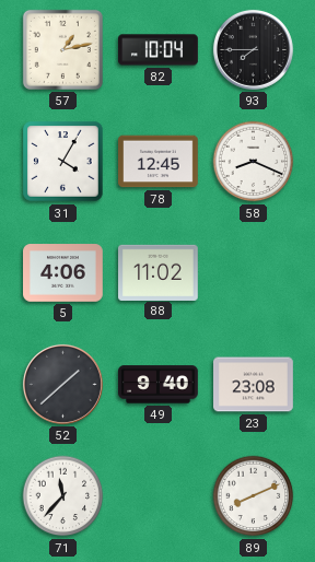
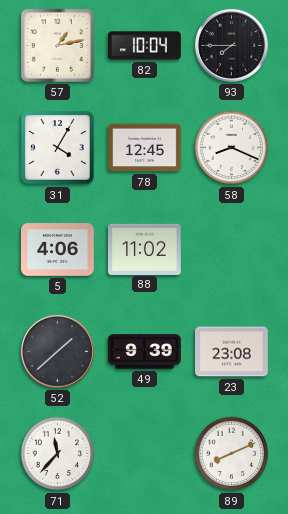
49: 9:40 -> 9:39
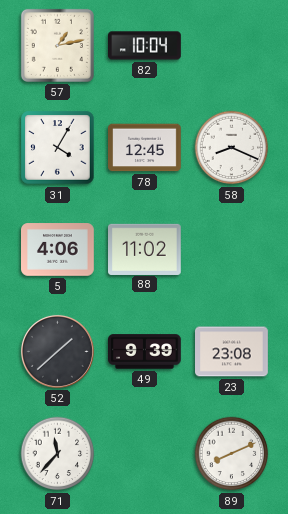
93: 7:45 -> none
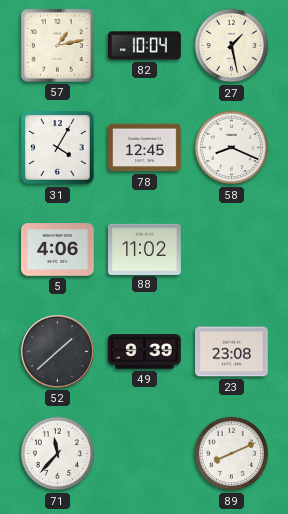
27: none -> 1:28
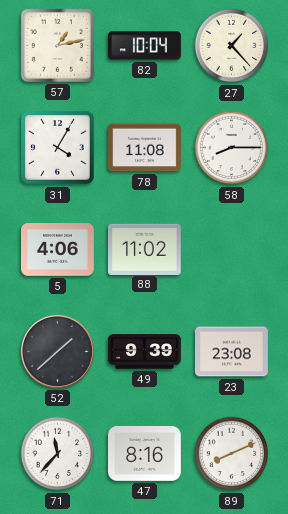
27: 1:28 -> 1:23
78: 12:45 -> 11:08
58: 8:19 -> 8:15
47: none -> 8:16
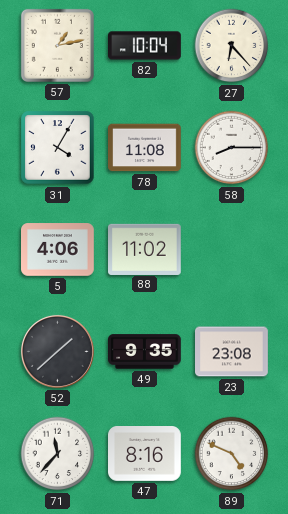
27: 1:23 -> 6:23
49: 9:39 -> 9:35
89: 8:11 -> 4:49
